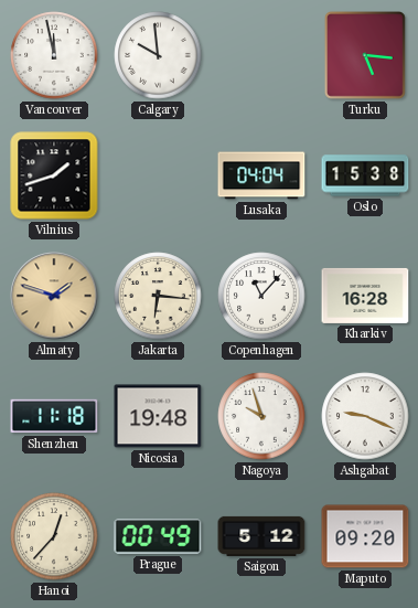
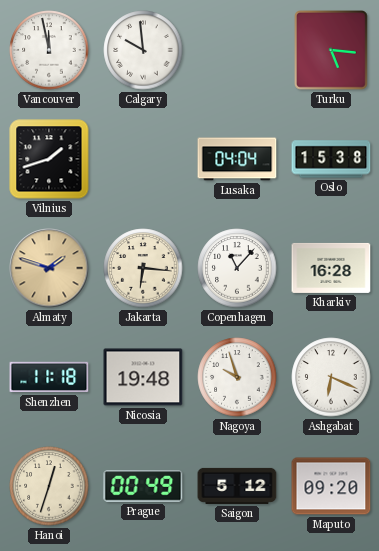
Ashgabat: 9:19 -> 6:19
Hanoi: 12:37 -> 12:33
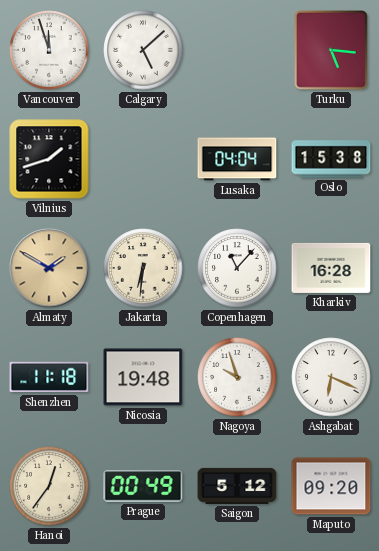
Vancouver: 11:58 -> 11:57
Calgary: 9:59 -> 5:08
Almaty: 1:48 -> 1:50
Jakarta: 6:16 -> 6:31
Hanoi: 12:33 -> 12:36
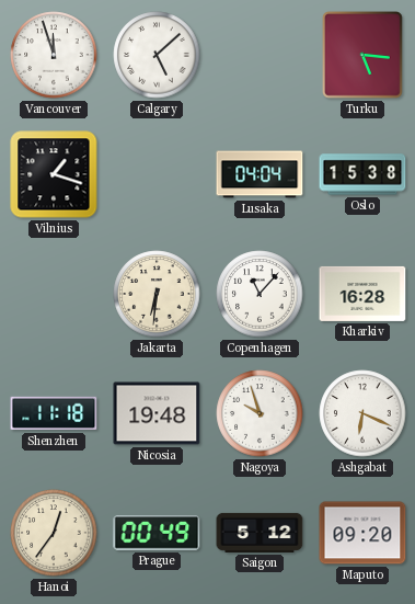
Vilnius: 1:42 -> 1:18
Almaty: 1:50 -> none
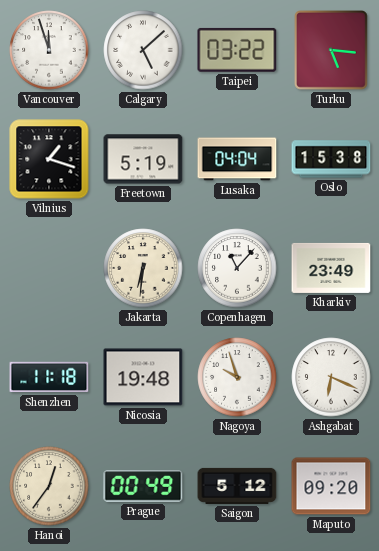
Taipei: none -> 03:22
Freetown: none -> 5:19
Kharkiv: 16:28 -> 23:49
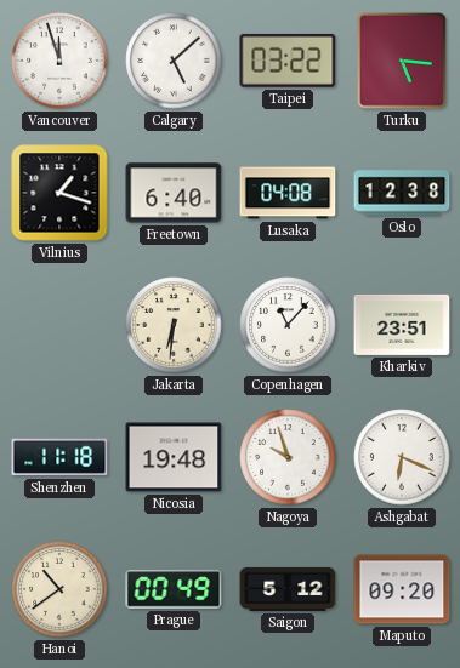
Freetown: 5:19 -> 6:40
Lusaka: 04:04 -> 04:08
Oslo: 15:38 -> 12:38
Kharkiv: 23:49 -> 23:51
Hanoi: 12:36 -> 10:39
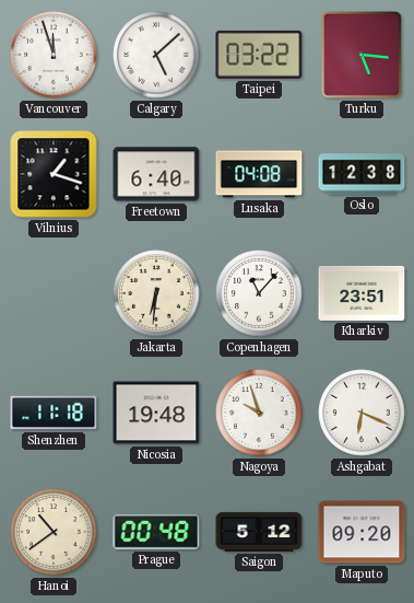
Prague: 00:49 -> 00:48
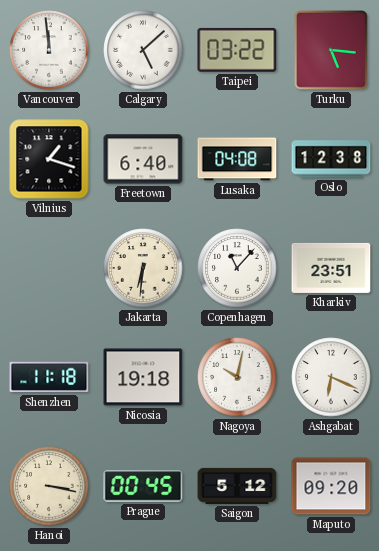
Vancouver: 11:57 -> 11:59
Nicosia: 19:48 -> 19:18
Nagoya: 9:57 -> 10:02
Hanoi: 10:39 -> 3:17
Prague: 00:48 -> 00:45
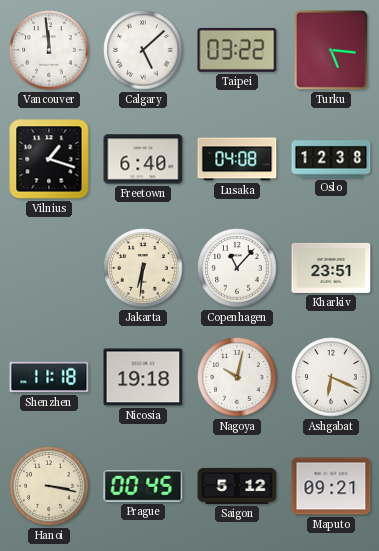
Maputo: 09:20 -> 09:21
